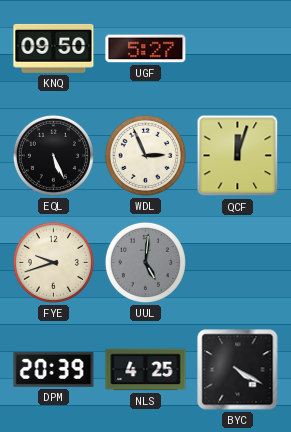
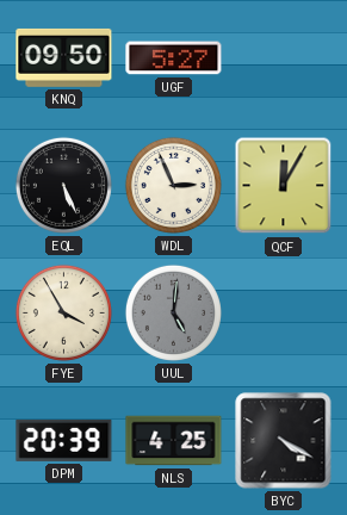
QCF: 12:03 -> 12:05
FYE: 9:42 -> 3:55
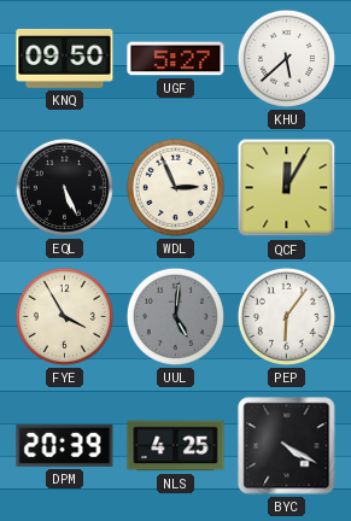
KHU: none -> 5:38
PEP: none -> 6:06
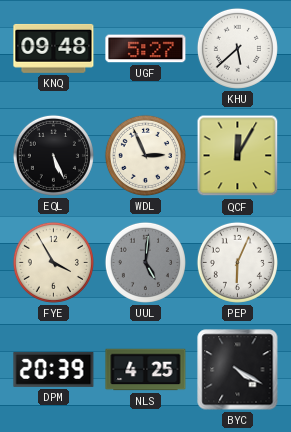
KNQ: 09:50 -> 09:48
PEP: 6:06 -> 6:04
